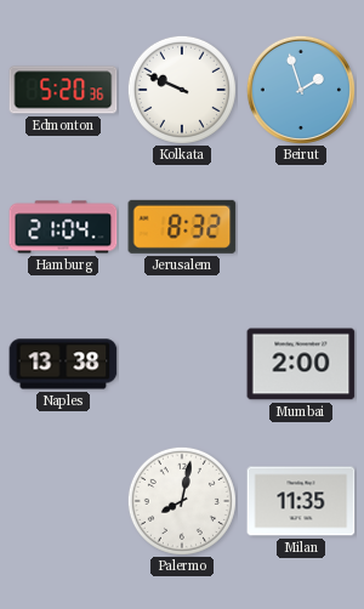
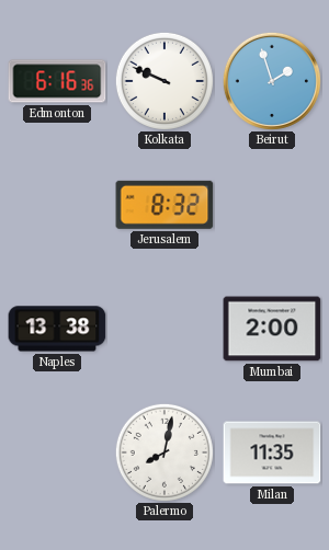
Edmonton: 5:20 -> 6:16
Hamburg: 21:04 -> none
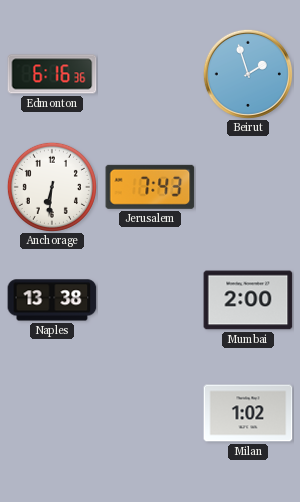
Kolkata: 9:49 -> none
Anchorage: none -> 6:31
Jerusalem: 8:32 -> 7:43
Palermo: 8:02 -> none
Milan: 11:35 -> 1:02
